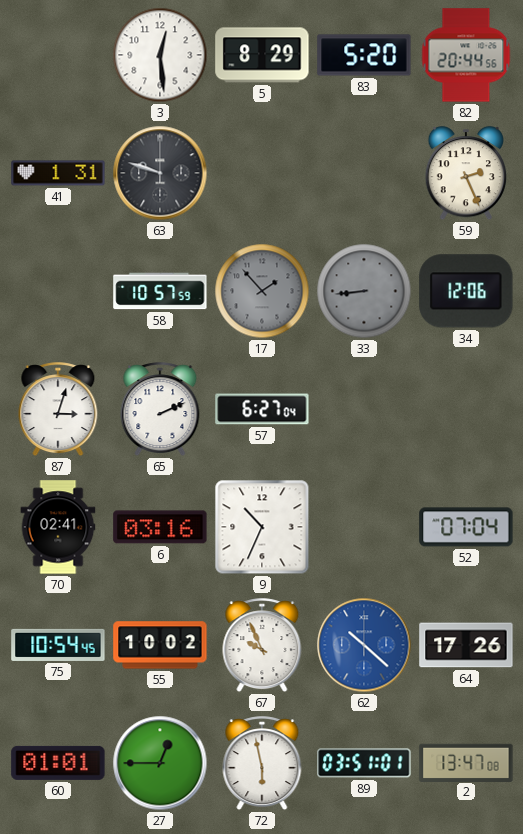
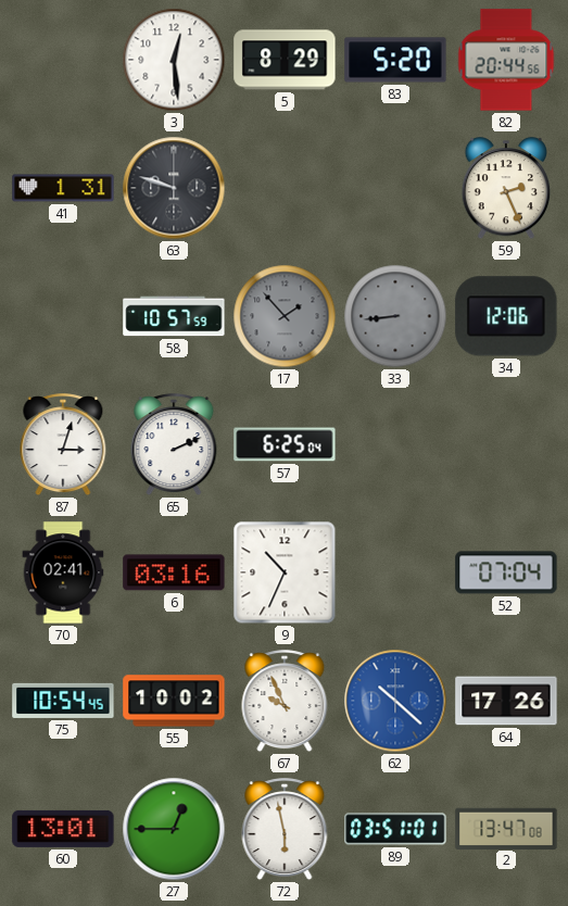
57: 6:27 -> 6:25
60: 01:01 -> 13:01
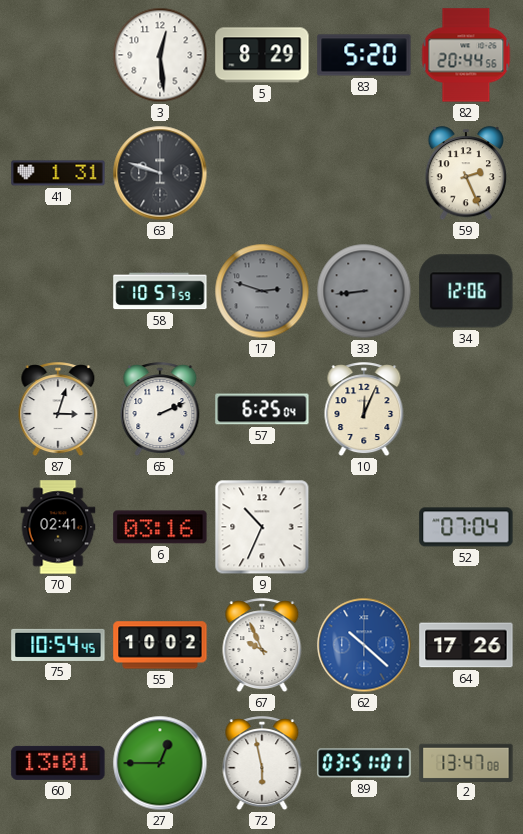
17: 1:53 -> 2:48
10: none -> 12:04
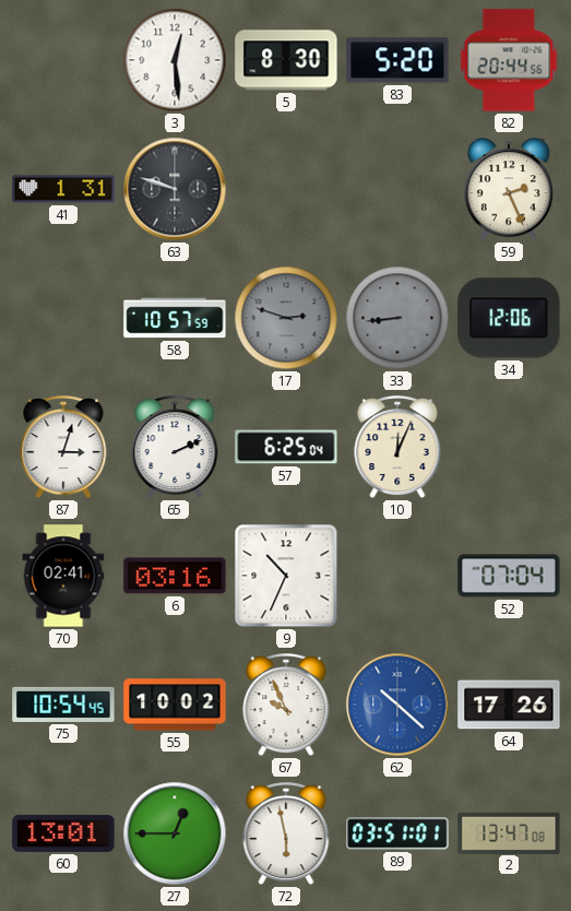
5: 8:29 -> 8:30
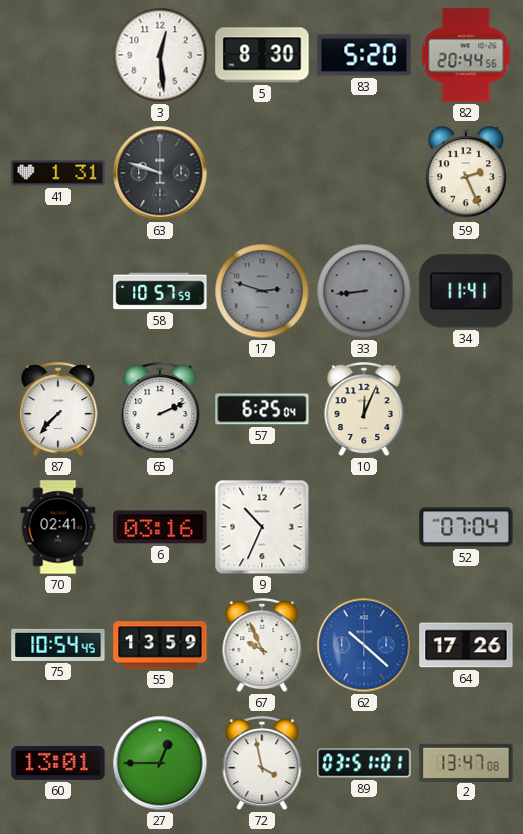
34: 12:06 -> 11:41
87: 3:03 -> 7:37
55: 10:02 -> 13:59
72: 5:58 -> 3:58
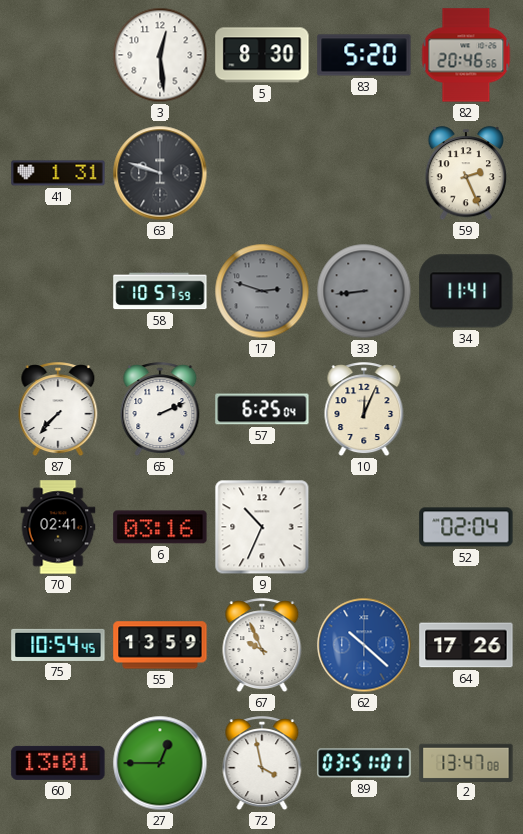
82: 20:44 -> 20:46
52: 07:04 -> 02:04
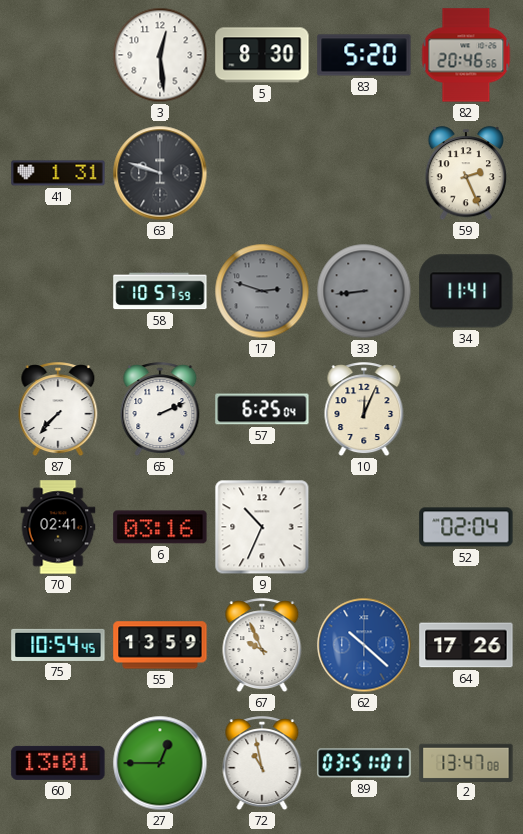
72: 3:58 -> 10:58
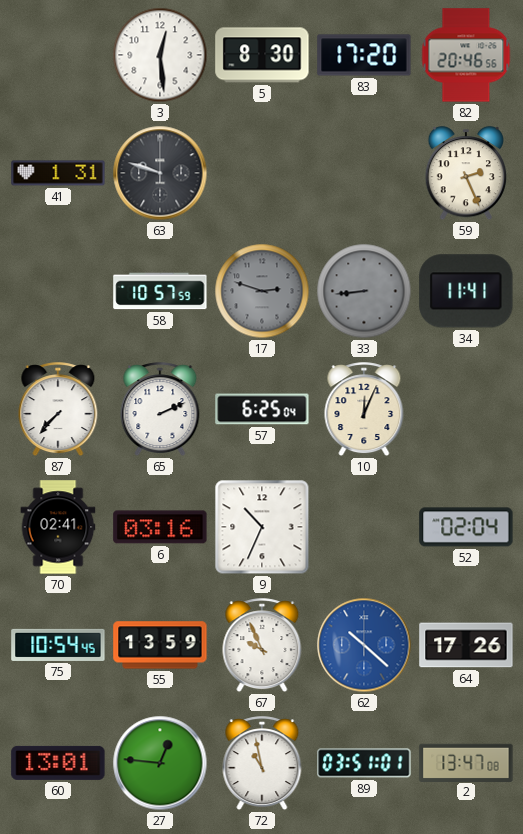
83: 5:20 -> 17:20
27: 12:45 -> 12:46
